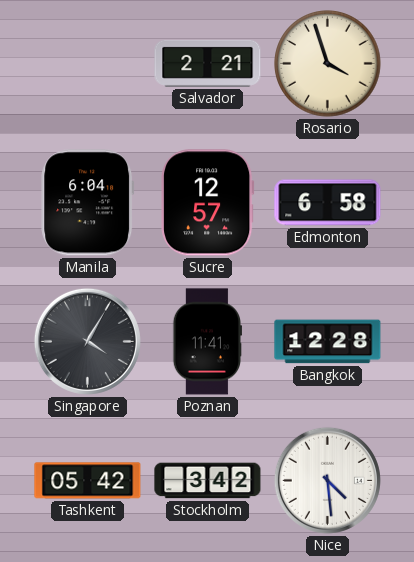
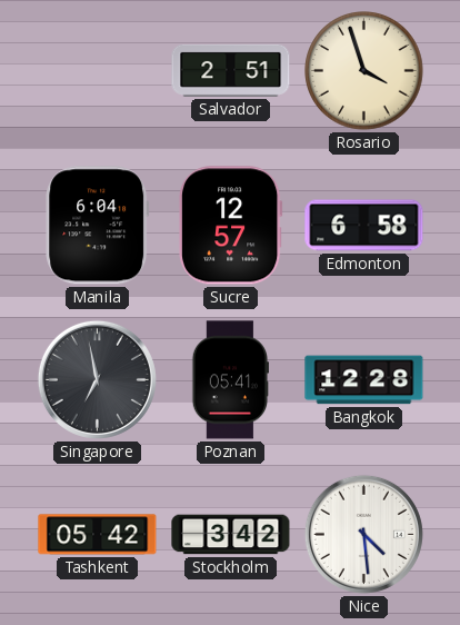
Salvador: 2:21 -> 2:51
Singapore: 4:05 -> 6:58
Poznan: 11:41 -> 05:41
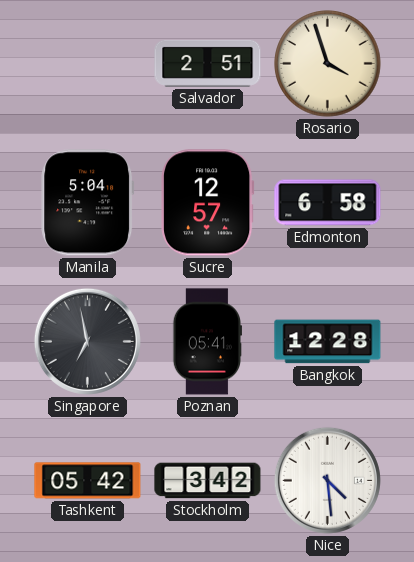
Manila: 6:04 -> 5:04
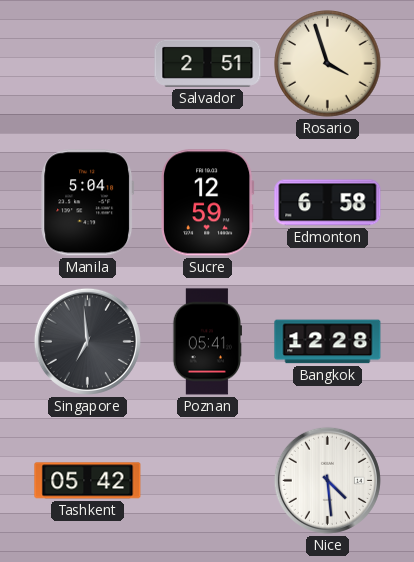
Sucre: 12:57 -> 12:59
Singapore: 6:58 -> 6:59
Stockholm: 3:42 -> none
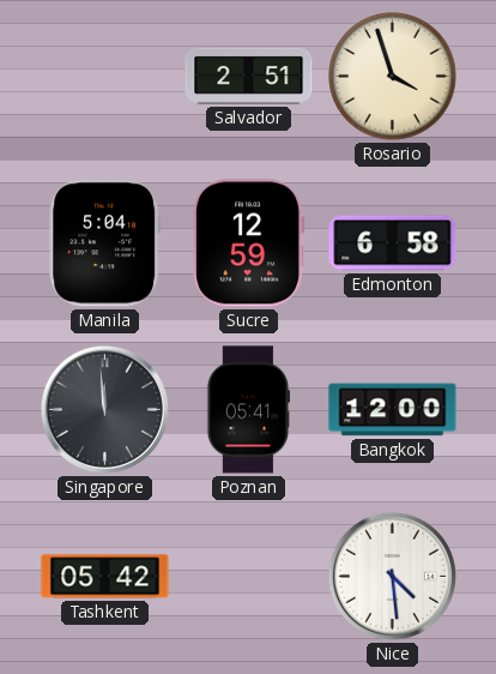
Singapore: 6:59 -> 11:59
Bangkok: 12:28 -> 12:00
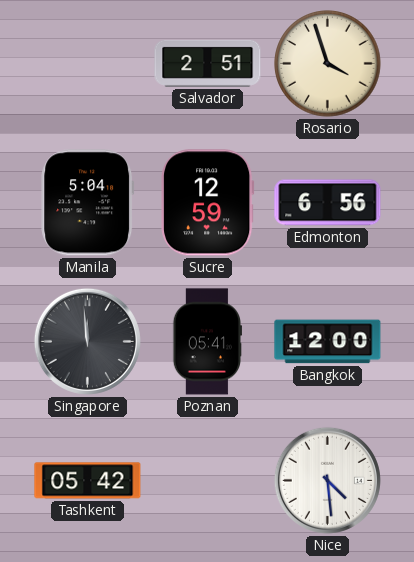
Edmonton: 6:58 -> 6:56
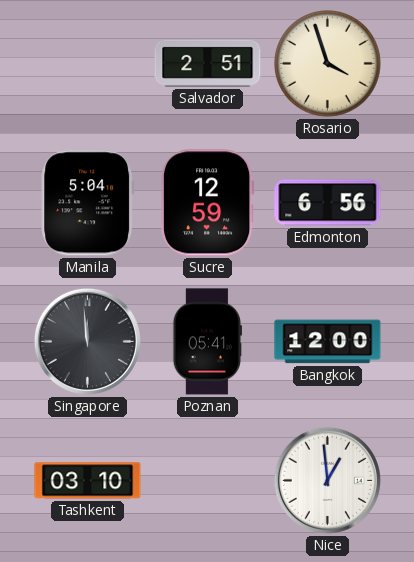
Tashkent: 05:42 -> 03:10
Nice: 4:29 -> 12:59
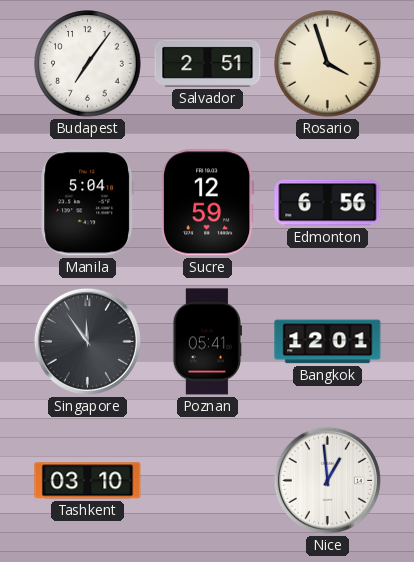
Budapest: none -> 7:06
Singapore: 11:59 -> 11:54
Bangkok: 12:00 -> 12:01
